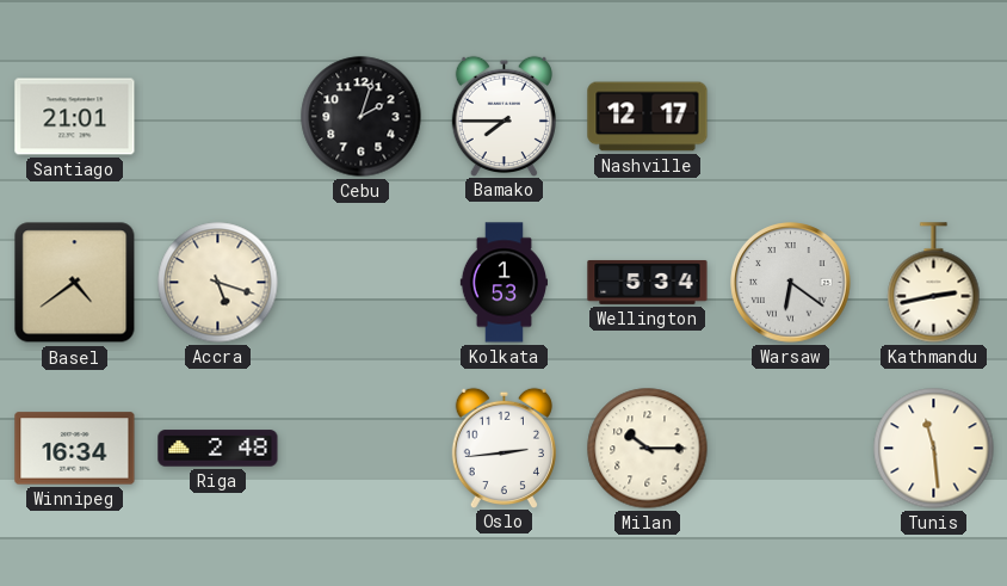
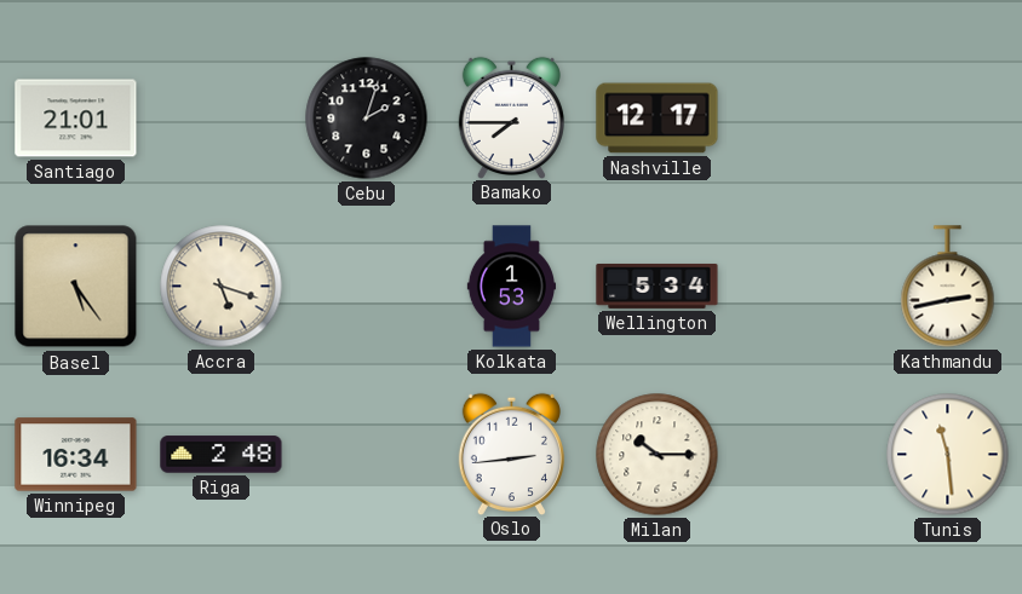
Basel: 4:39 -> 5:24
Warsaw: 6:21 -> none
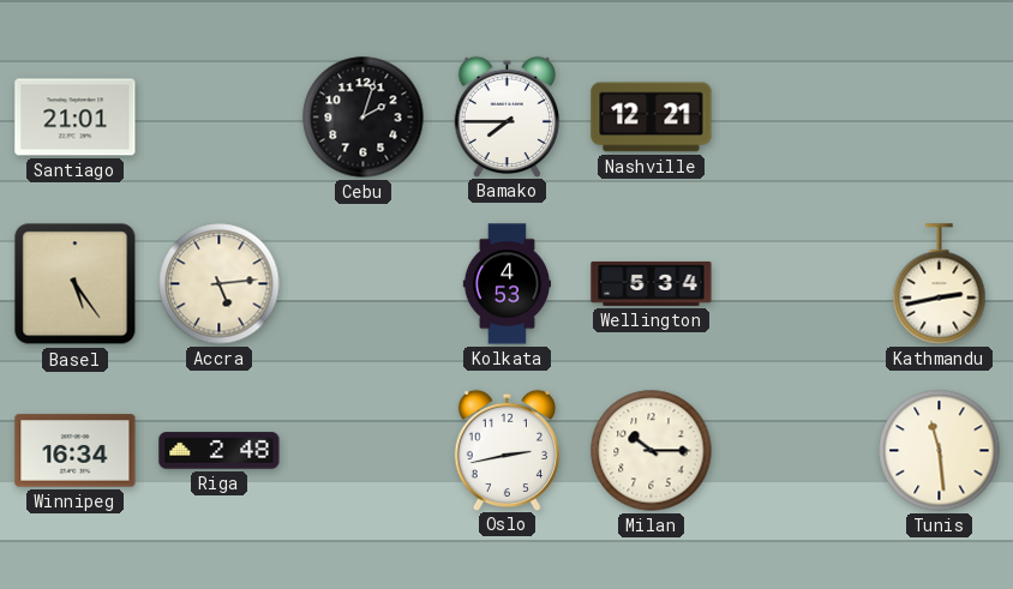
Nashville: 12:17 -> 12:21
Accra: 5:18 -> 5:14
Kolkata: 1:53 -> 4:53
Oslo: 2:44 -> 2:43
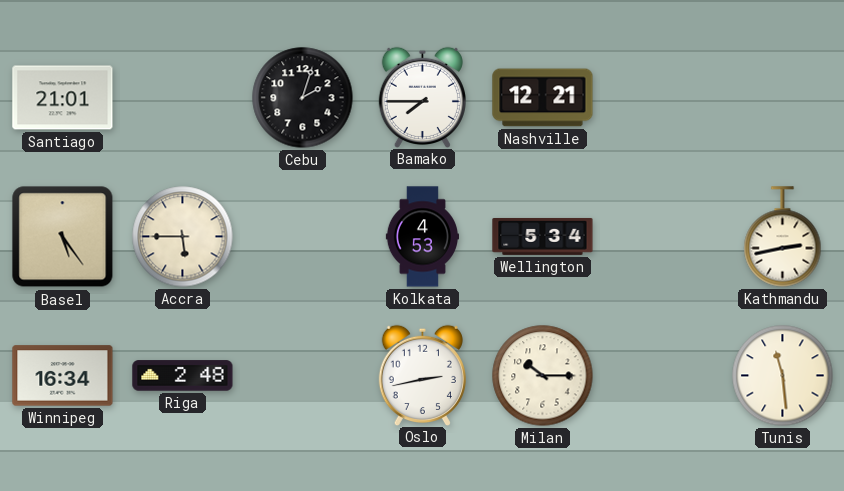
Accra: 5:14 -> 5:45
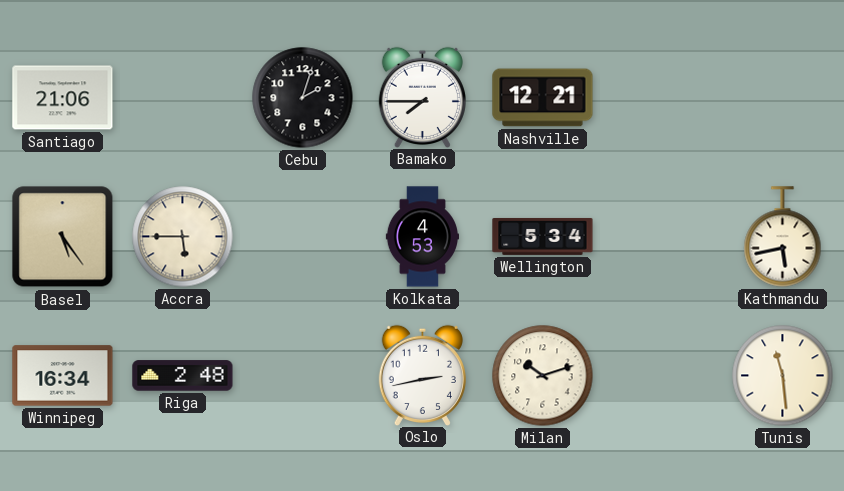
Santiago: 21:01 -> 21:06
Kathmandu: 2:43 -> 5:43
Milan: 10:15 -> 10:12
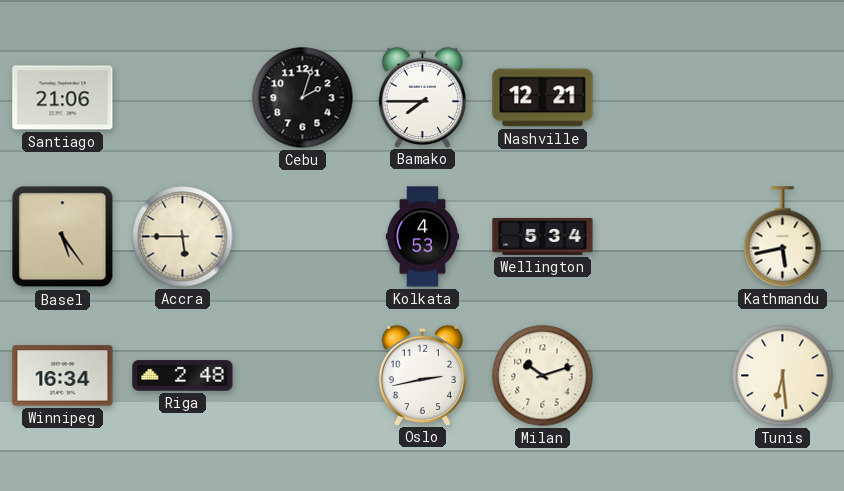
Tunis: 11:29 -> 6:29
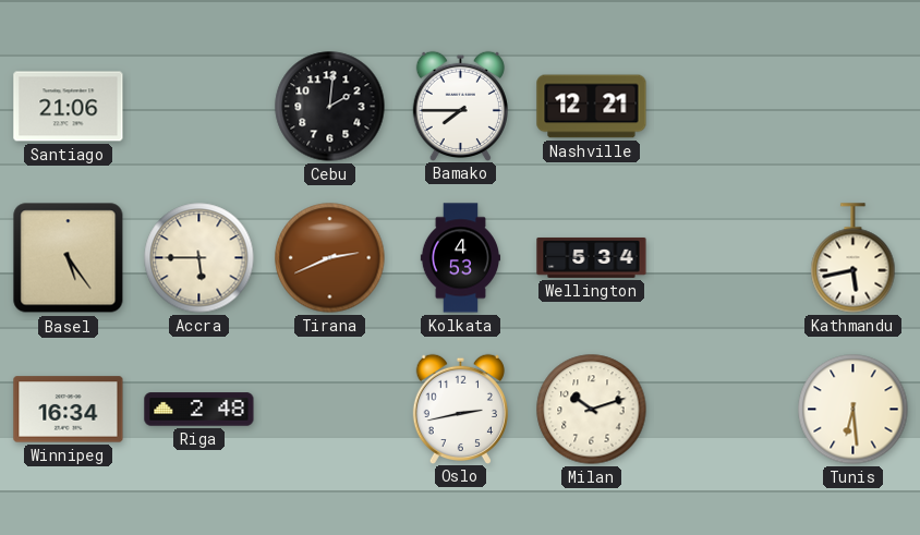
Cebu: 2:03 -> 2:01
Tirana: none -> 2:41
